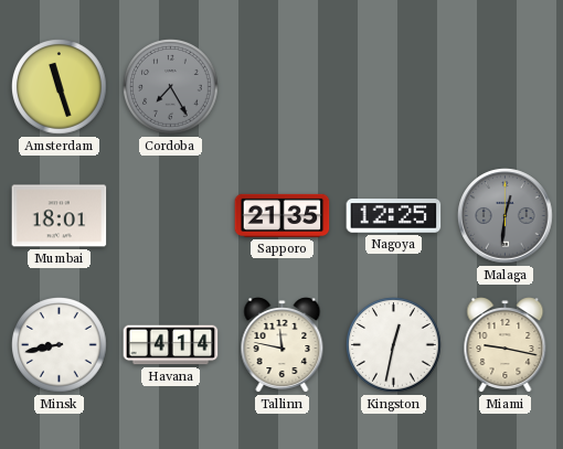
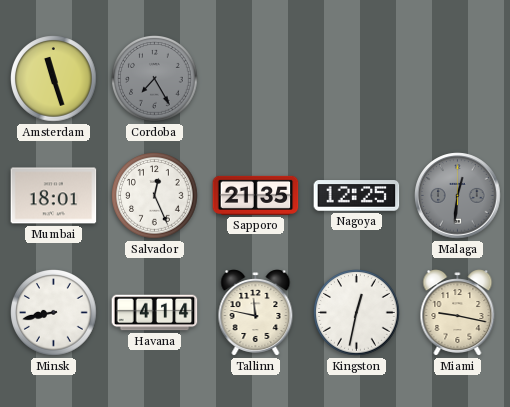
Salvador: none -> 12:26
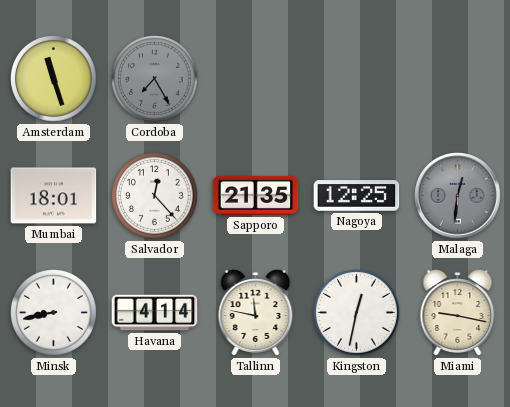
Salvador: 12:26 -> 12:23
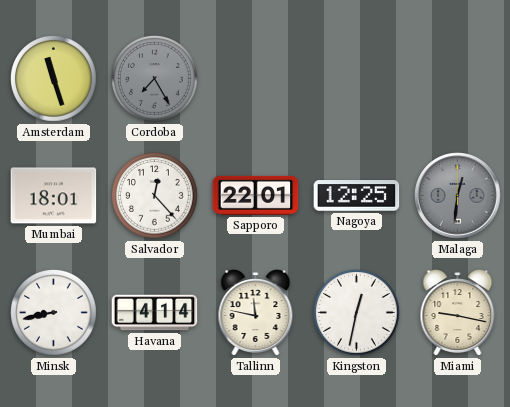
Sapporo: 21:35 -> 22:01
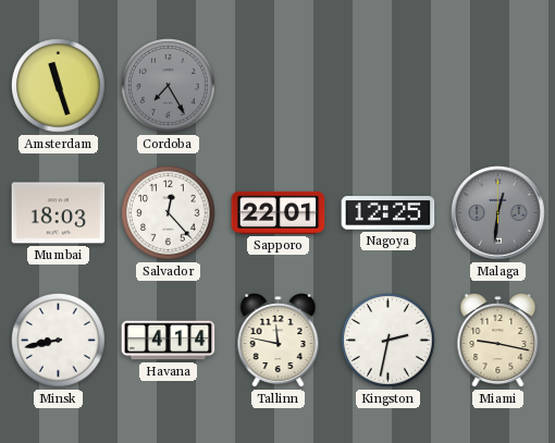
Mumbai: 18:01 -> 18:03
Kingston: 12:32 -> 2:32
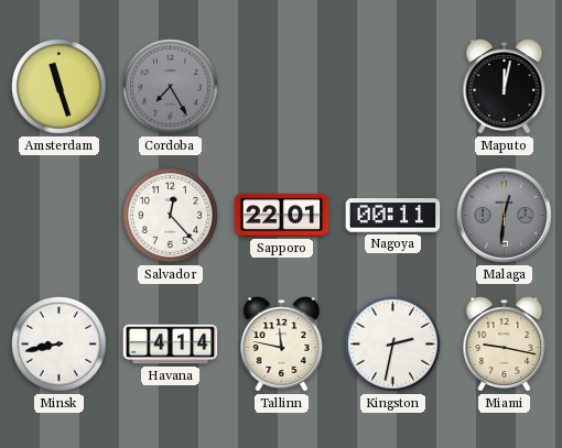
Maputo: none -> 12:02
Mumbai: 18:03 -> none
Nagoya: 12:25 -> 00:11
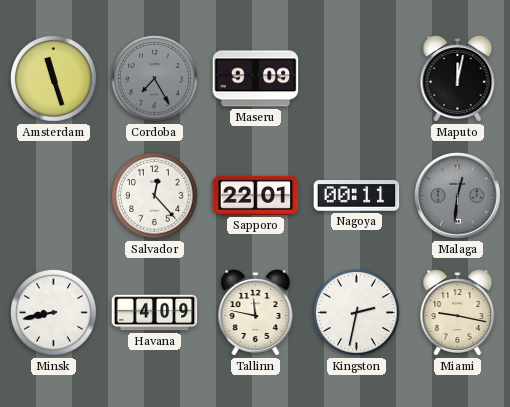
Maseru: none -> 9:09
Havana: 4:14 -> 4:09
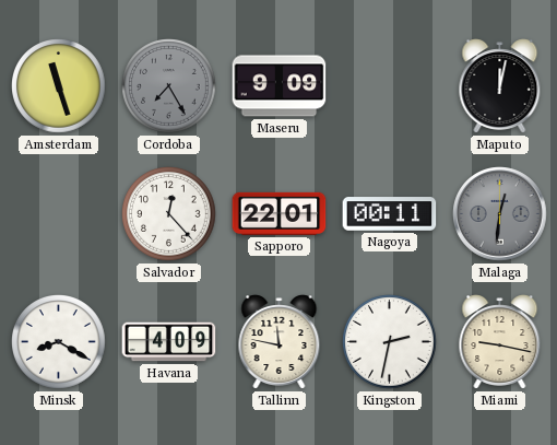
Minsk: 8:43 -> 8:20
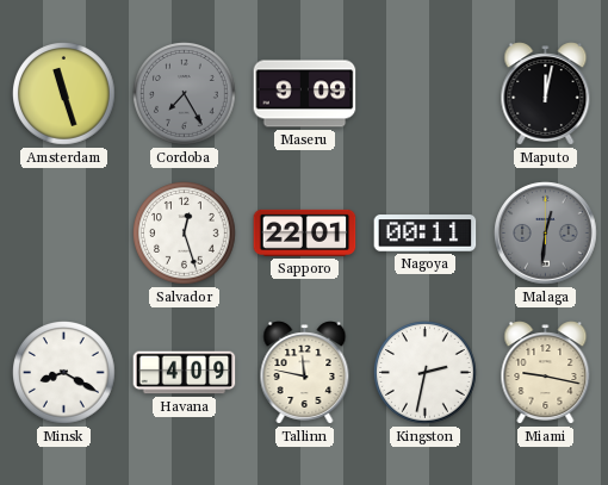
Salvador: 12:23 -> 12:27
